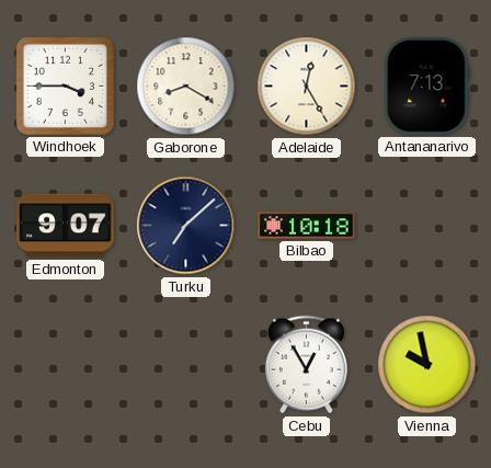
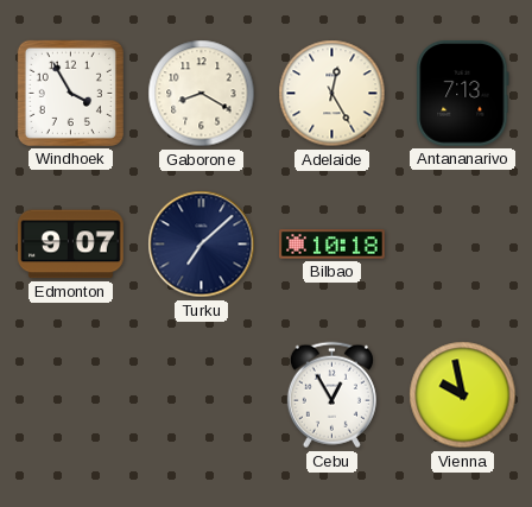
Windhoek: 3:45 -> 3:55
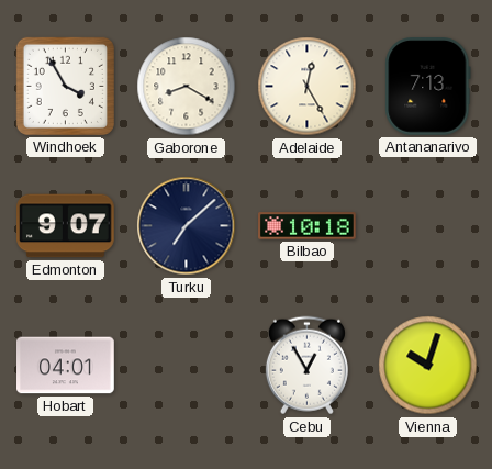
Hobart: none -> 04:01
Vienna: 9:58 -> 10:03
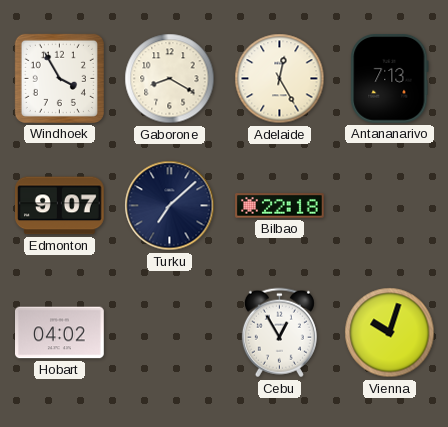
Bilbao: 10:18 -> 22:18
Hobart: 04:01 -> 04:02
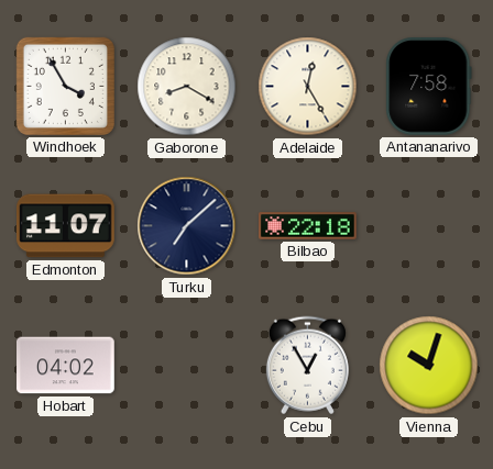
Antananarivo: 7:13 -> 7:58
Edmonton: 9:07 -> 11:07
